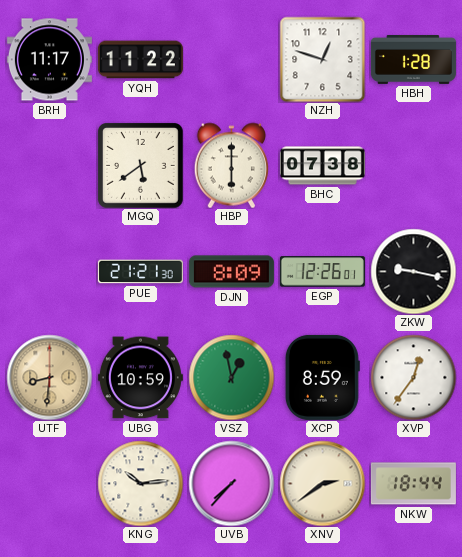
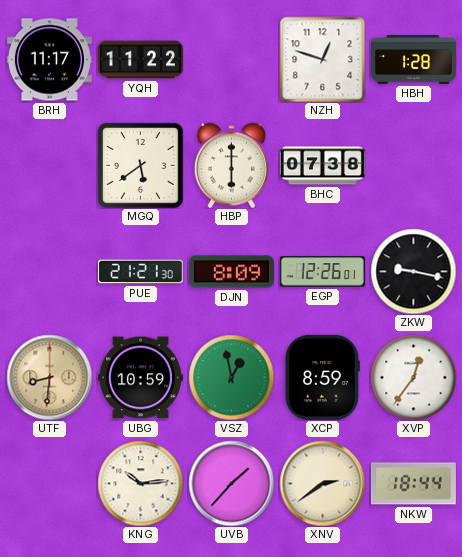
UVB: 7:37 -> 1:37
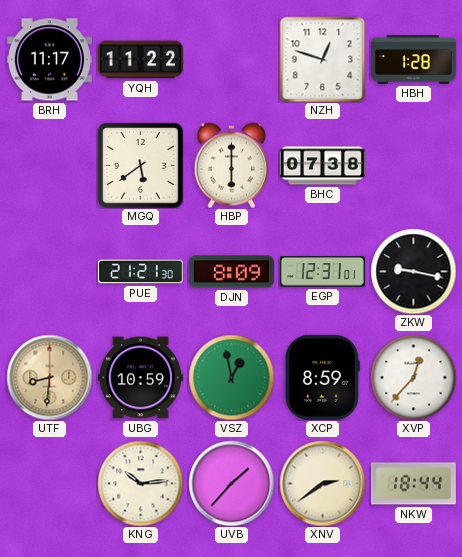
EGP: 12:26 -> 12:31
XVP: 12:36 -> 12:37
